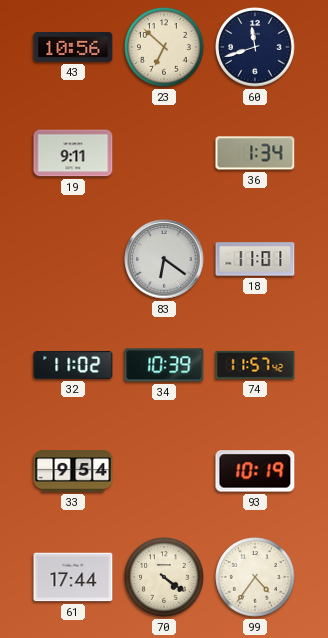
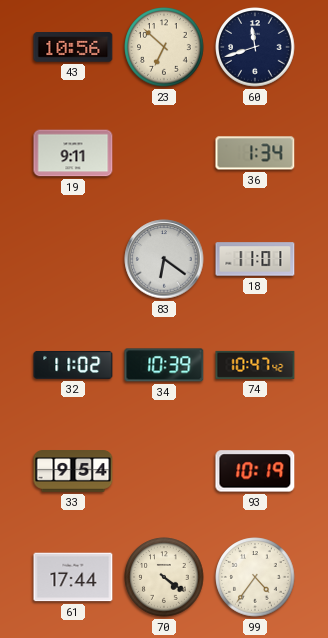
74: 11:57 -> 10:47
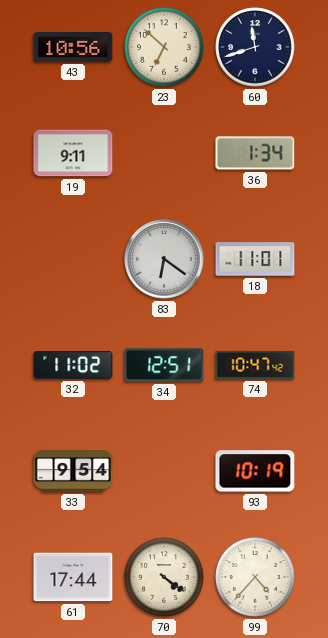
34: 10:39 -> 12:51
99: 4:36 -> 4:37
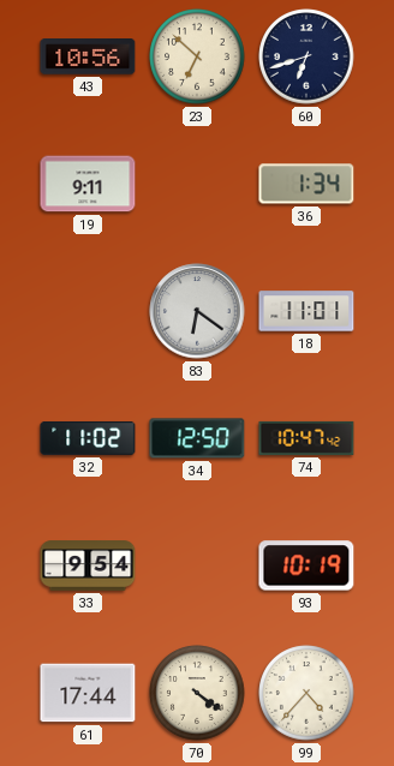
60: 11:42 -> 6:42
34: 12:51 -> 12:50
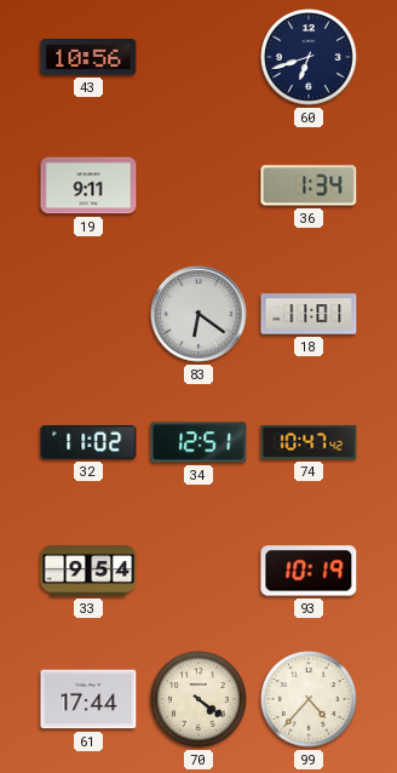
23: 6:52 -> none
34: 12:50 -> 12:51
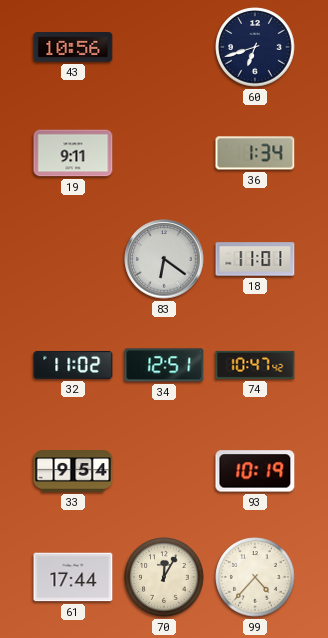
70: 4:21 -> 12:05
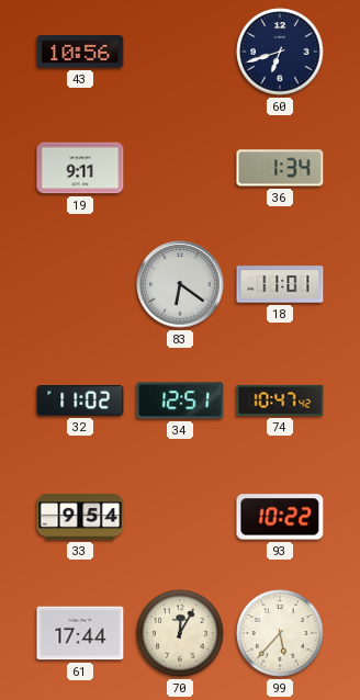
93: 10:19 -> 10:22
99: 4:37 -> 5:37
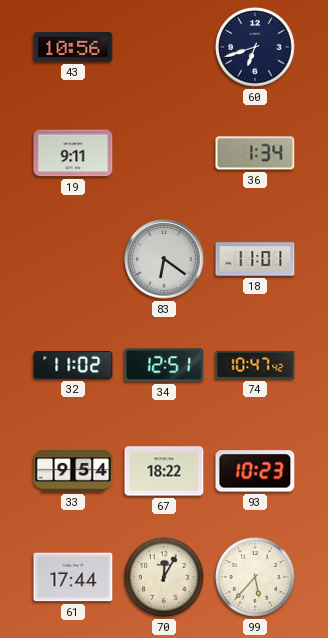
67: none -> 18:22
93: 10:22 -> 10:23
